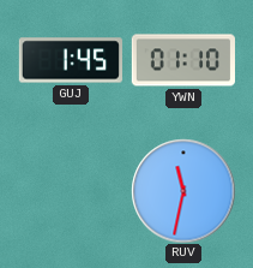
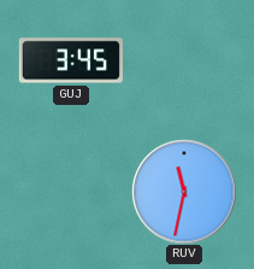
GUJ: 1:45 -> 3:45
YWN: 01:10 -> none
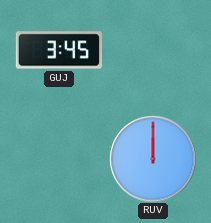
RUV: 11:32 -> 12:00
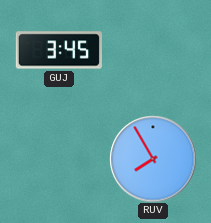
RUV: 12:00 -> 7:55
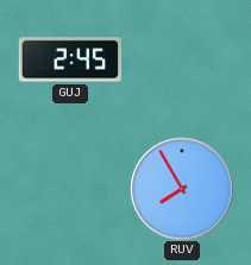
GUJ: 3:45 -> 2:45
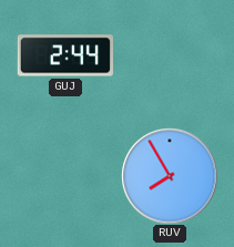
GUJ: 2:45 -> 2:44
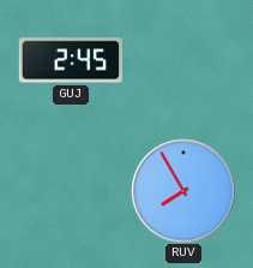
GUJ: 2:44 -> 2:45
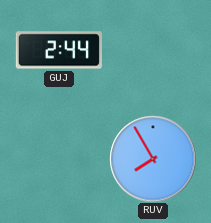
GUJ: 2:45 -> 2:44
